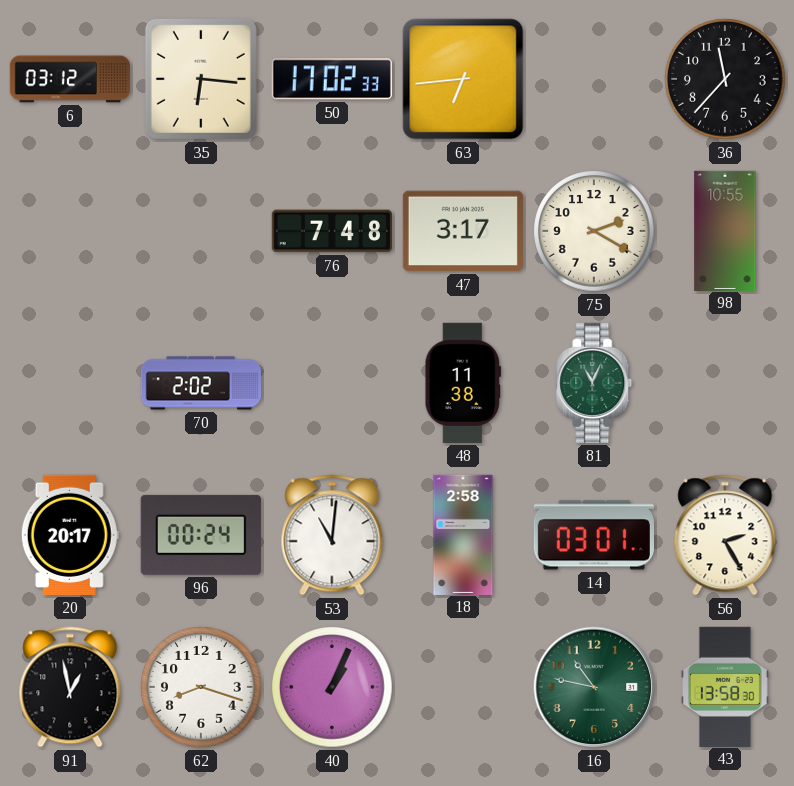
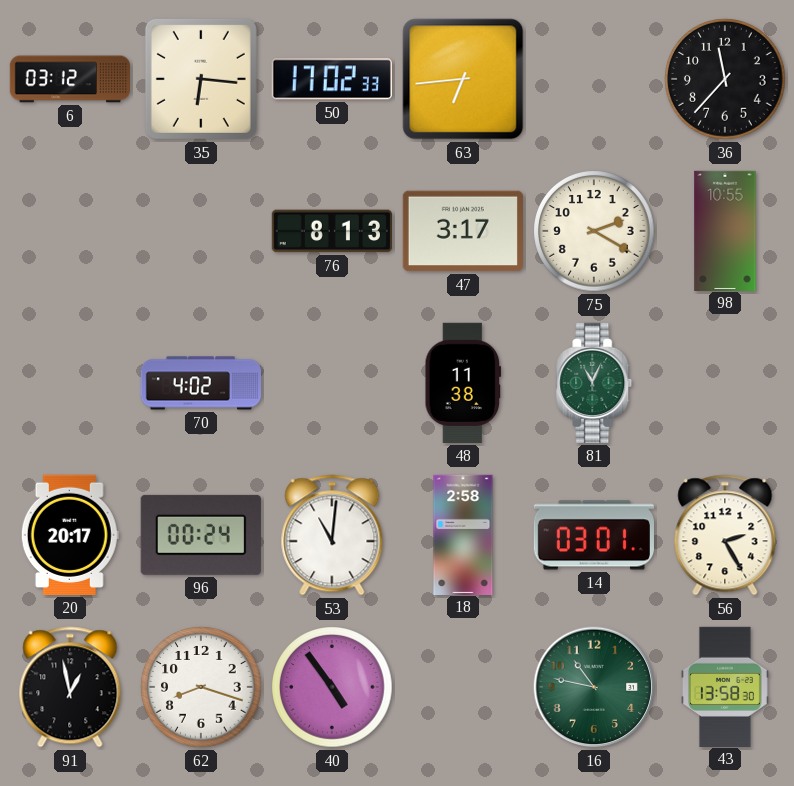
76: 7:48 -> 8:13
70: 2:02 -> 4:02
40: 1:04 -> 4:54
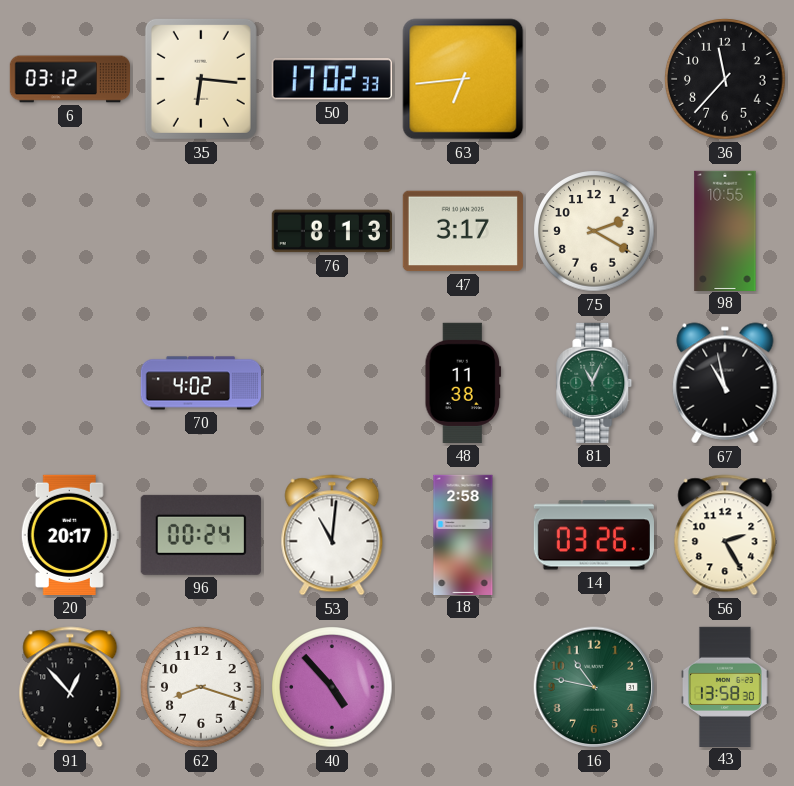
67: none -> 10:58
14: 03:01 -> 03:26
91: 12:58 -> 12:53
40: 4:54 -> 4:53
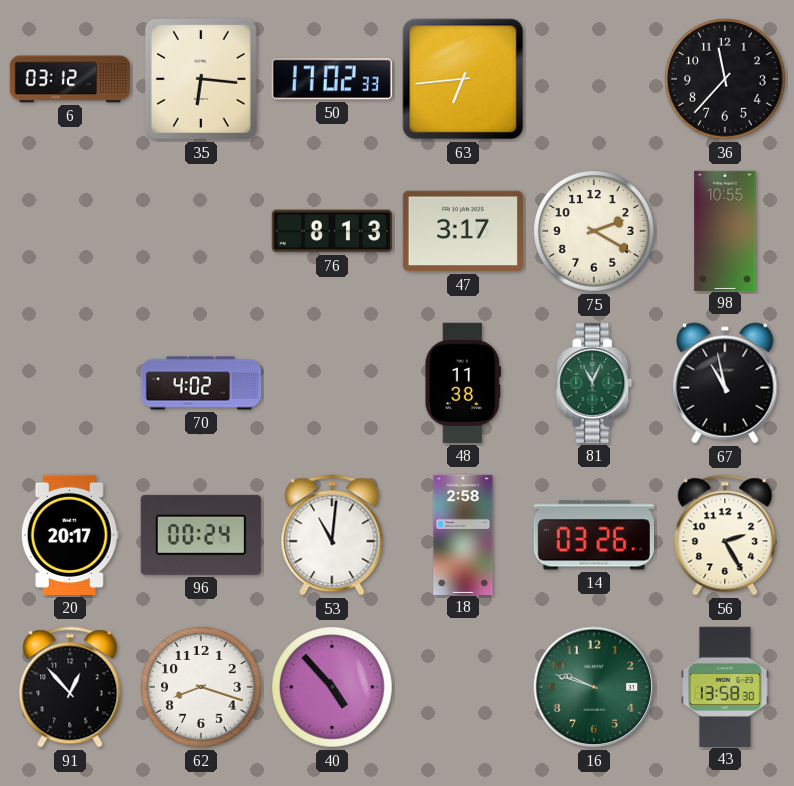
16: 10:47 -> 9:48
